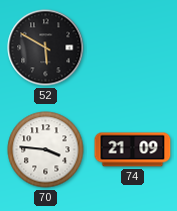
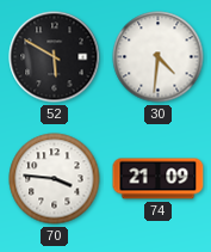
30: none -> 4:31
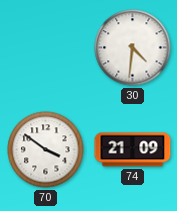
52: 5:50 -> none
70: 3:46 -> 3:51
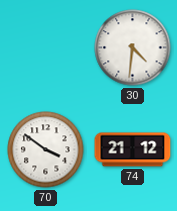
74: 21:09 -> 21:12
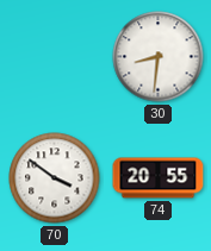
30: 4:31 -> 8:31
74: 21:12 -> 20:55
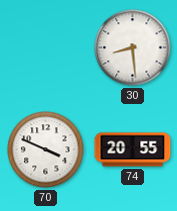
30: 8:31 -> 8:29
70: 3:51 -> 3:49
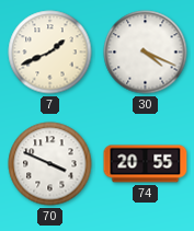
7: none -> 1:41
30: 8:29 -> 4:19
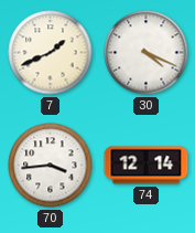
70: 3:49 -> 3:44
74: 20:55 -> 12:14
